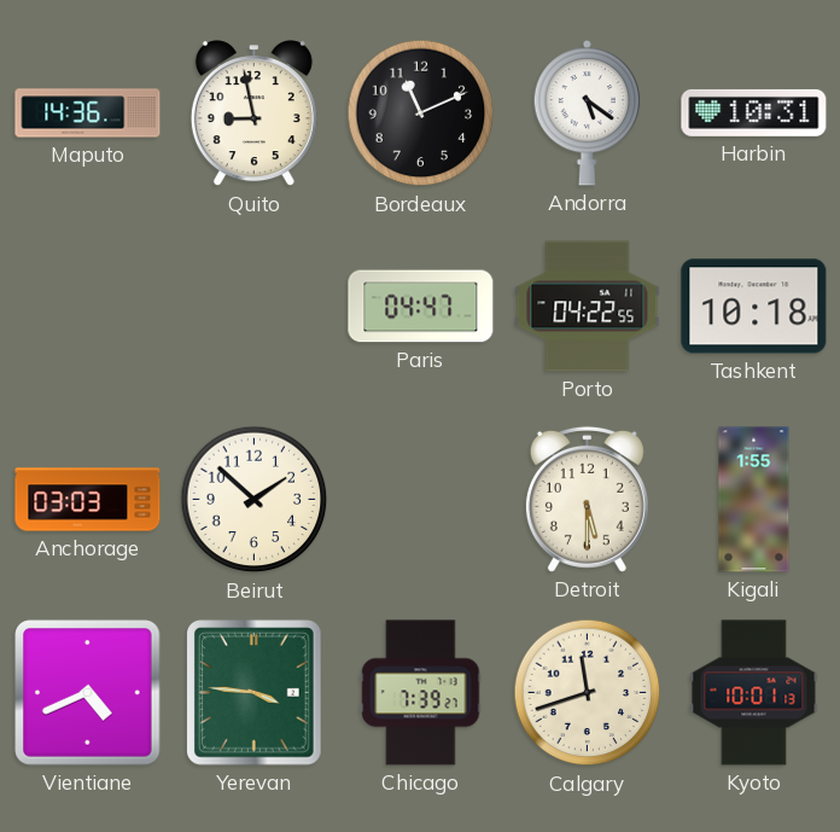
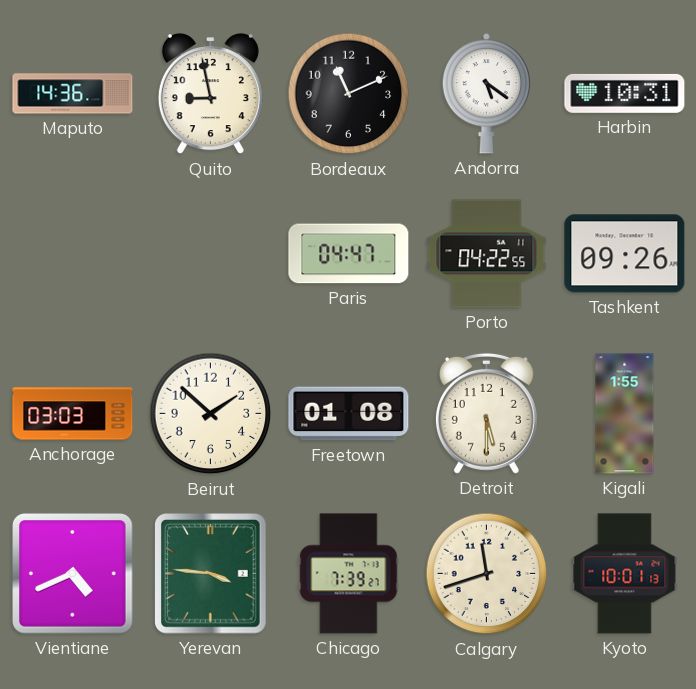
Tashkent: 10:18 -> 09:26
Freetown: none -> 01:08
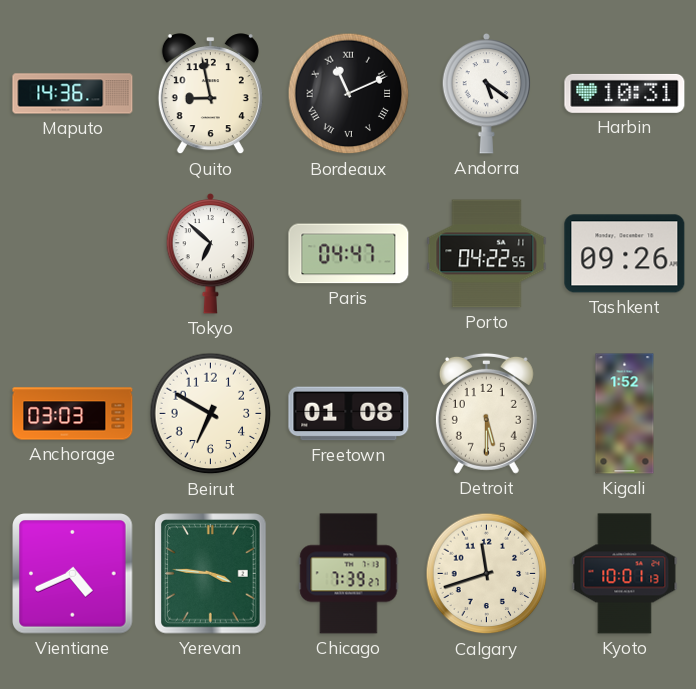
Bordeaux numerals: Arabic -> Roman
Tokyo: none -> 6:52
Beirut: 1:52 -> 6:50
Kigali: 1:55 -> 1:52
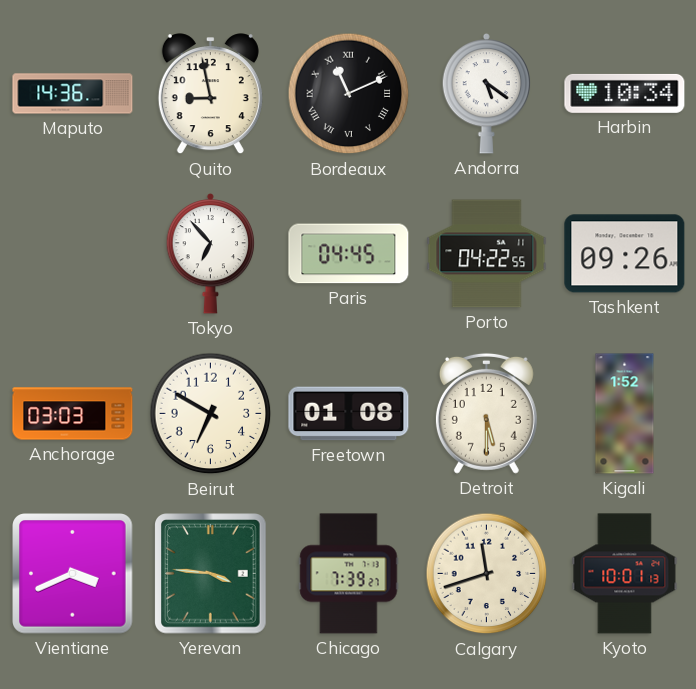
Harbin: 10:31 -> 10:34
Tokyo: 6:52 -> 6:53
Paris: 04:47 -> 04:45
Vientiane: 4:41 -> 3:41
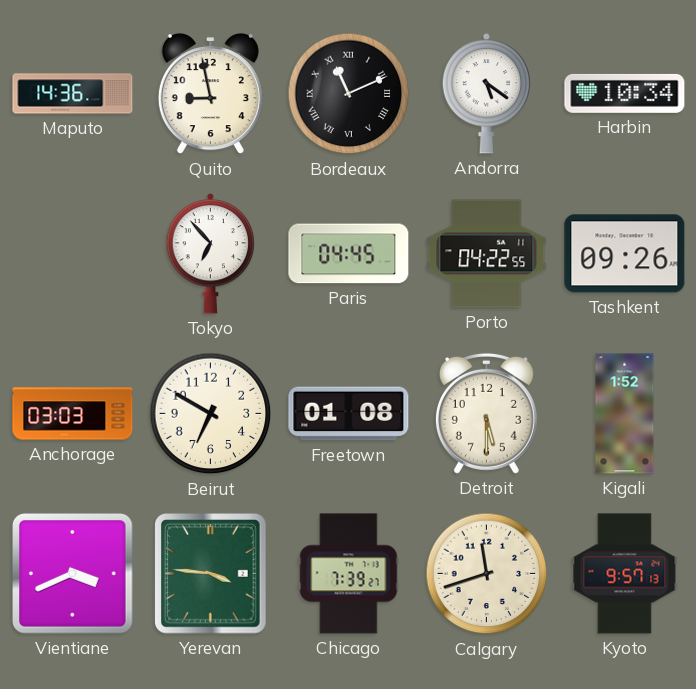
Kyoto: 10:01 -> 9:57
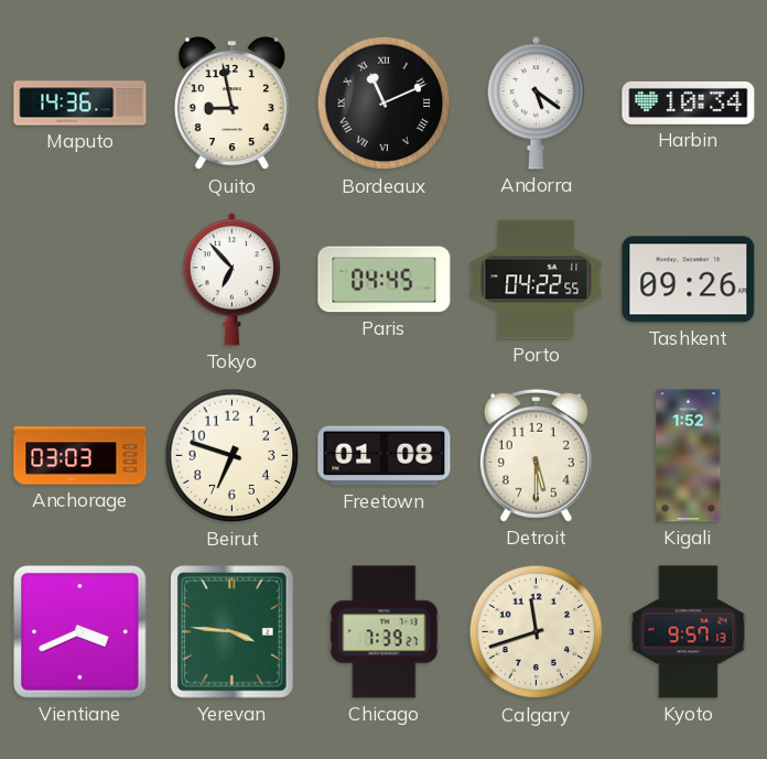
Beirut: 6:50 -> 6:48
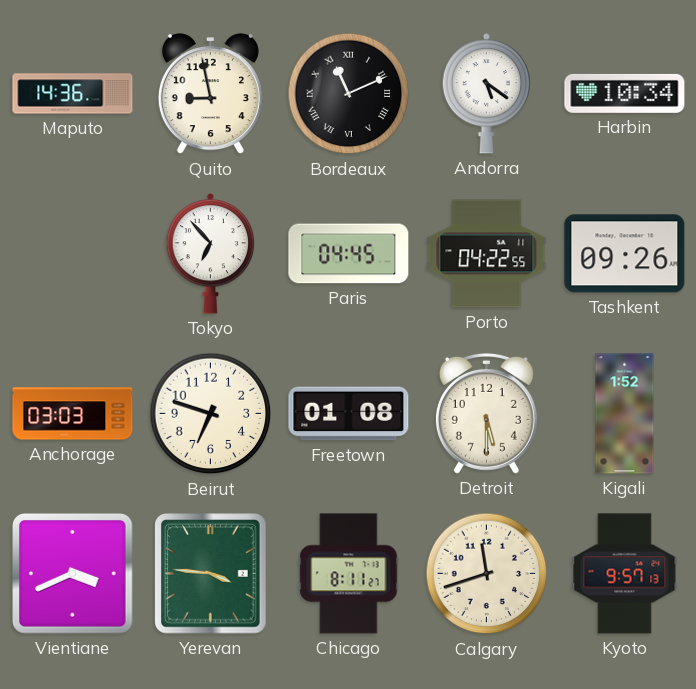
Chicago: 7:39 -> 8:11
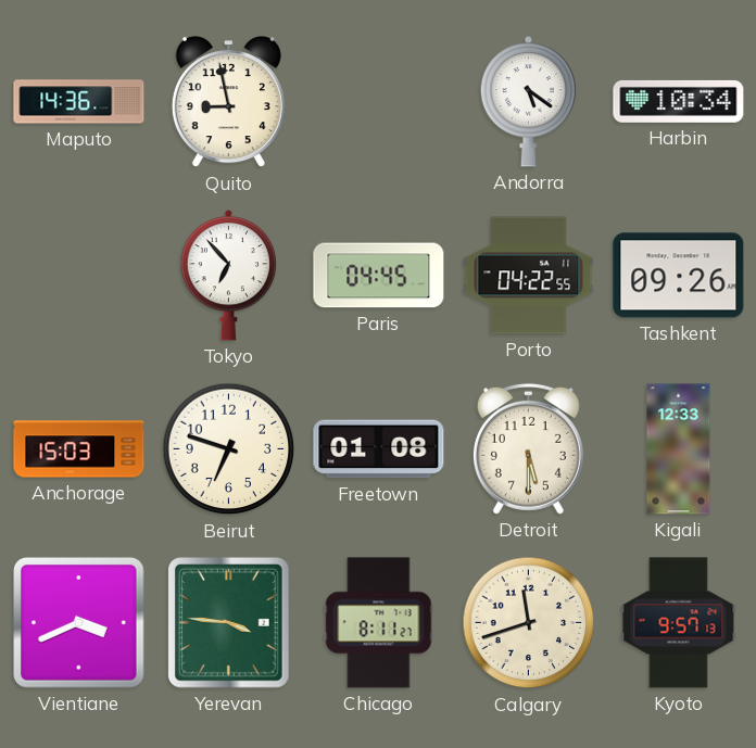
Bordeaux: 11:11 -> none
Anchorage: 03:03 -> 15:03
Kigali: 1:52 -> 12:33
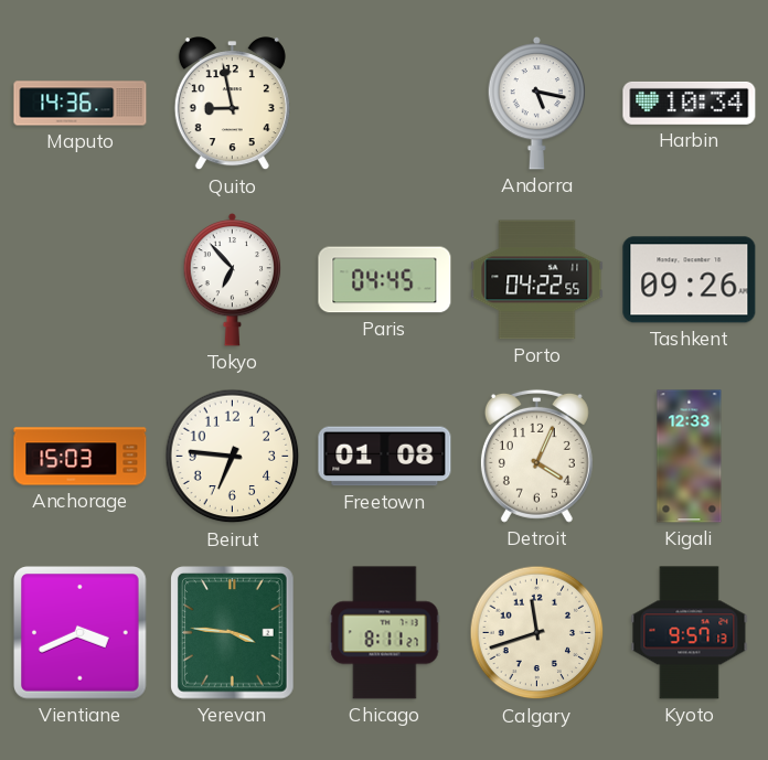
Andorra: 5:21 -> 5:17
Beirut: 6:48 -> 6:46
Detroit: 5:30 -> 4:04
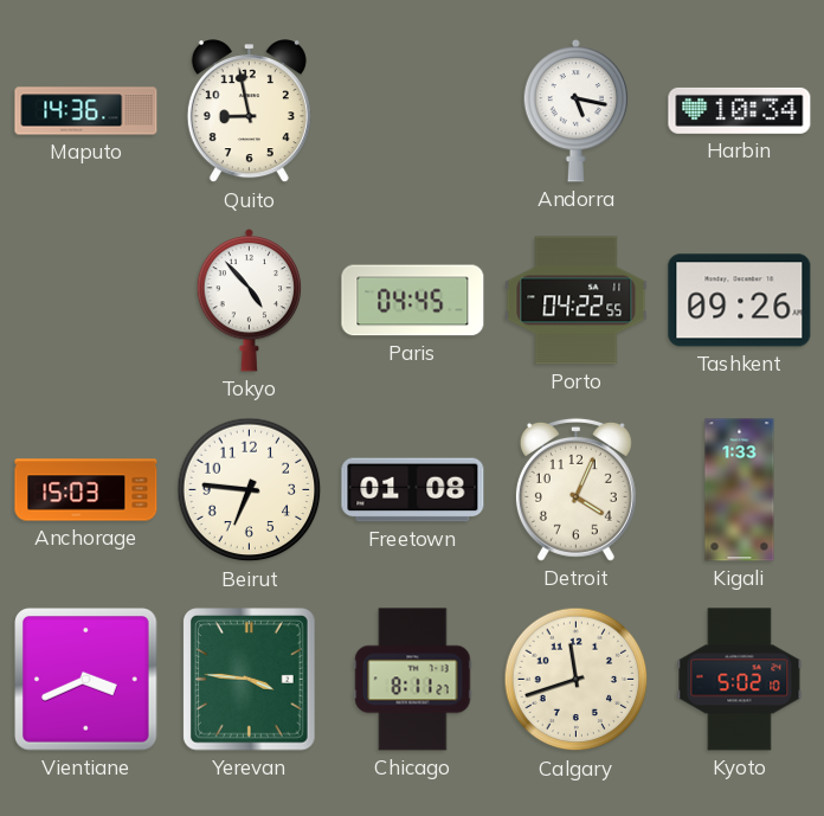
Tokyo: 6:53 -> 4:53
Kigali: 12:33 -> 1:33
Kyoto: 9:57 -> 5:02
